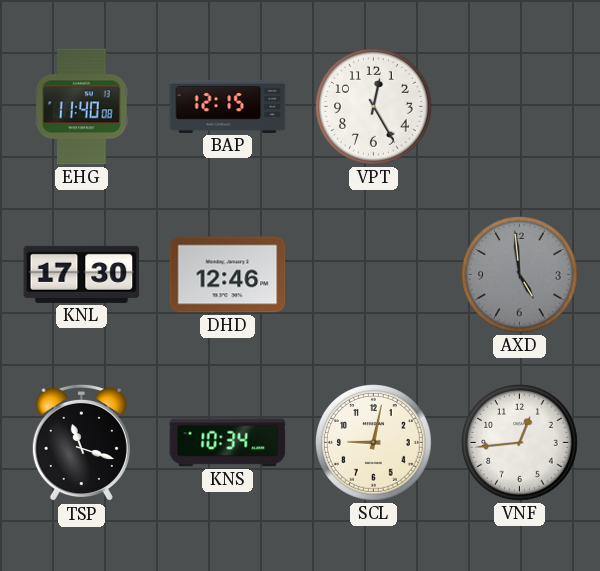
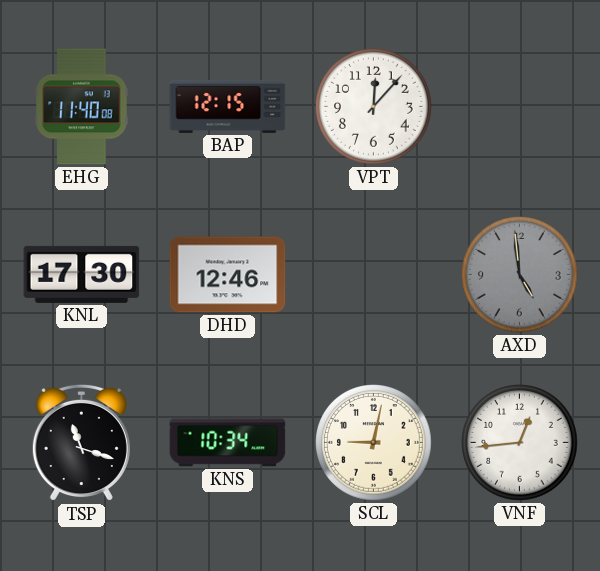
VPT: 12:25 -> 12:07
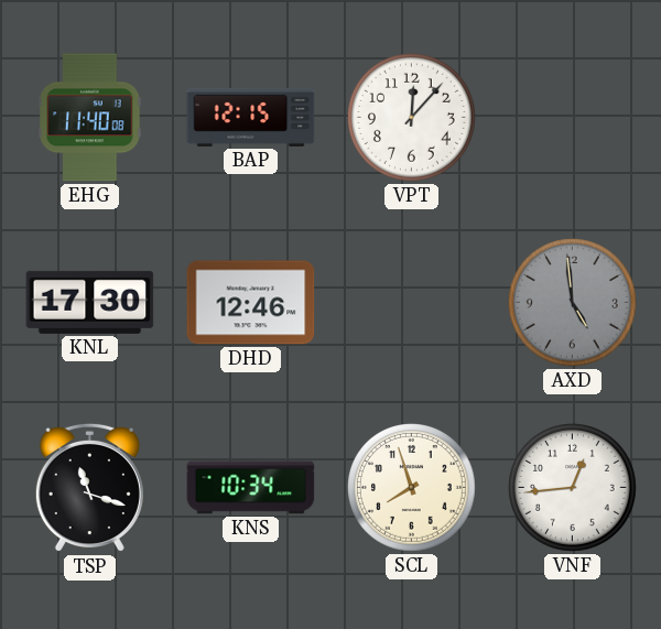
SCL: 9:02 -> 7:57
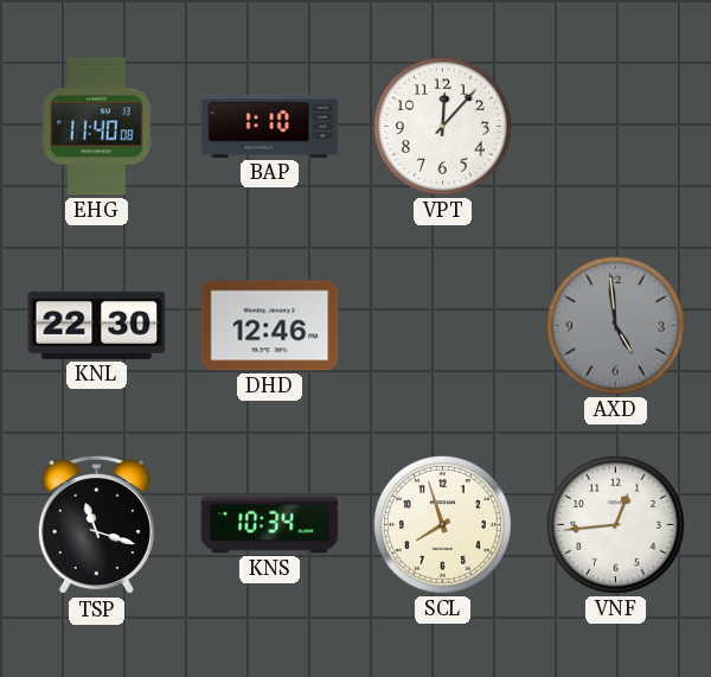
BAP: 12:15 -> 1:10
KNL: 17:30 -> 22:30
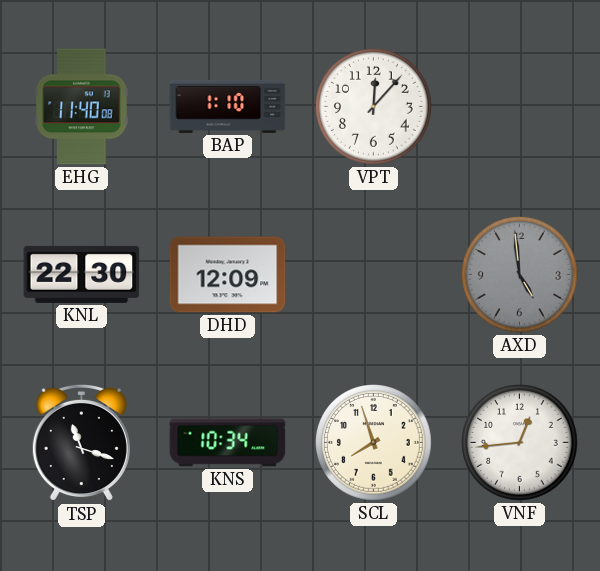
DHD: 12:46 -> 12:09
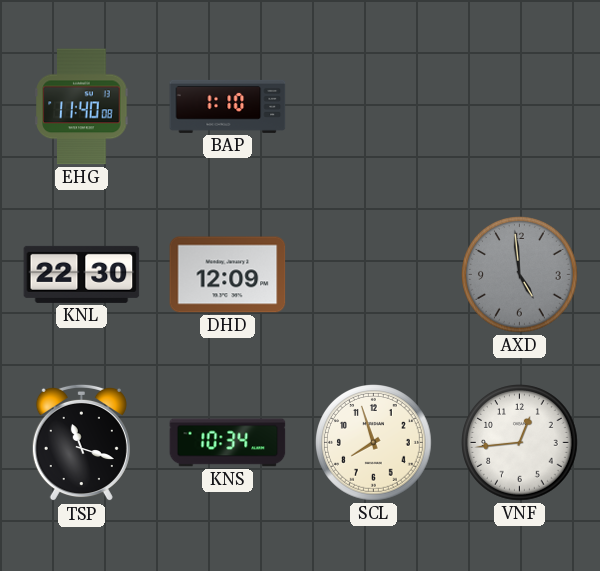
VPT: 12:07 -> none
